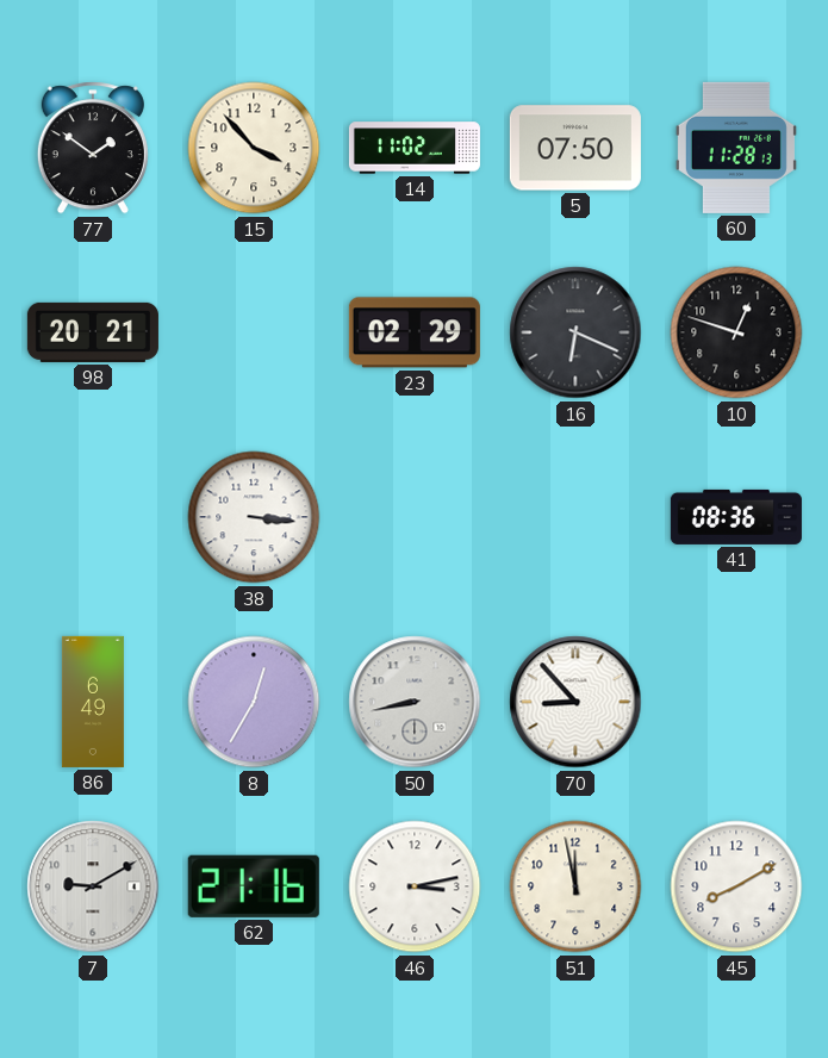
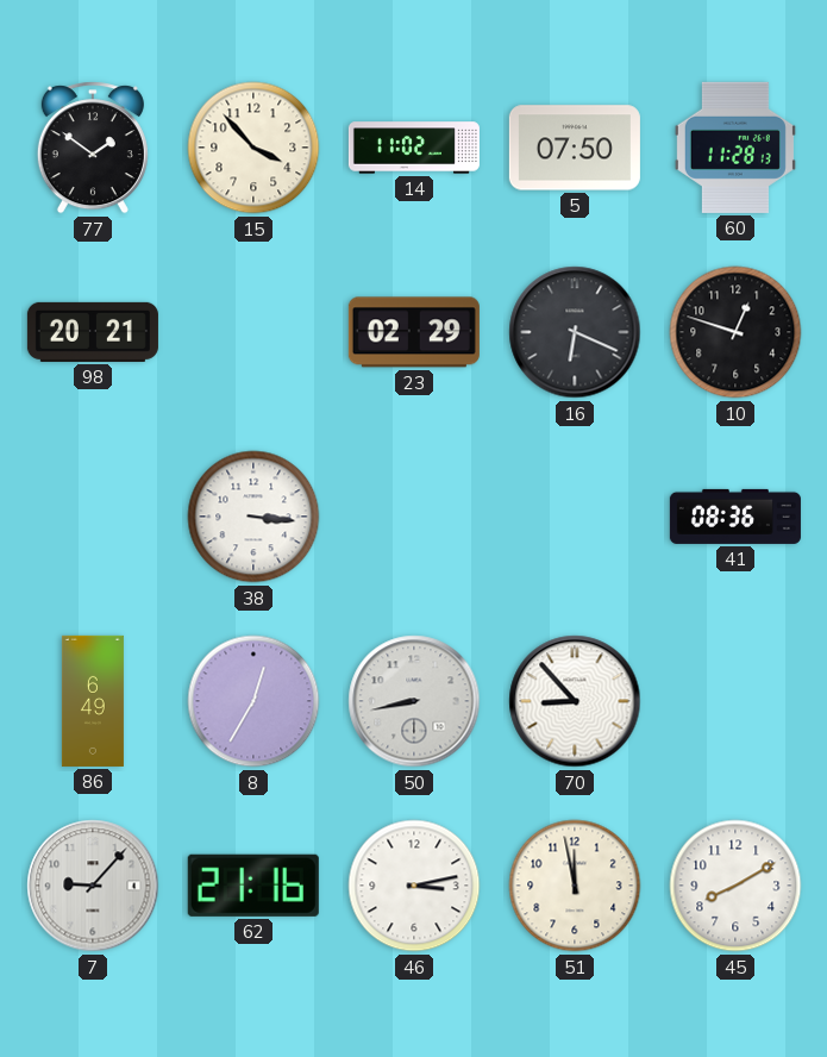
7: 9:10 -> 9:07
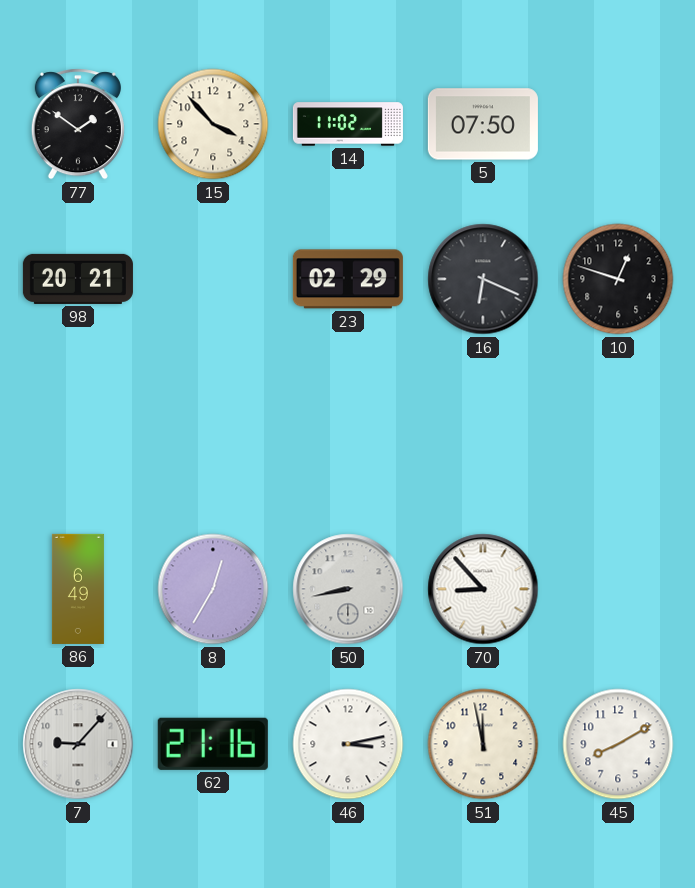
60: 11:28 -> none
38: 3:16 -> none
41: 08:36 -> none
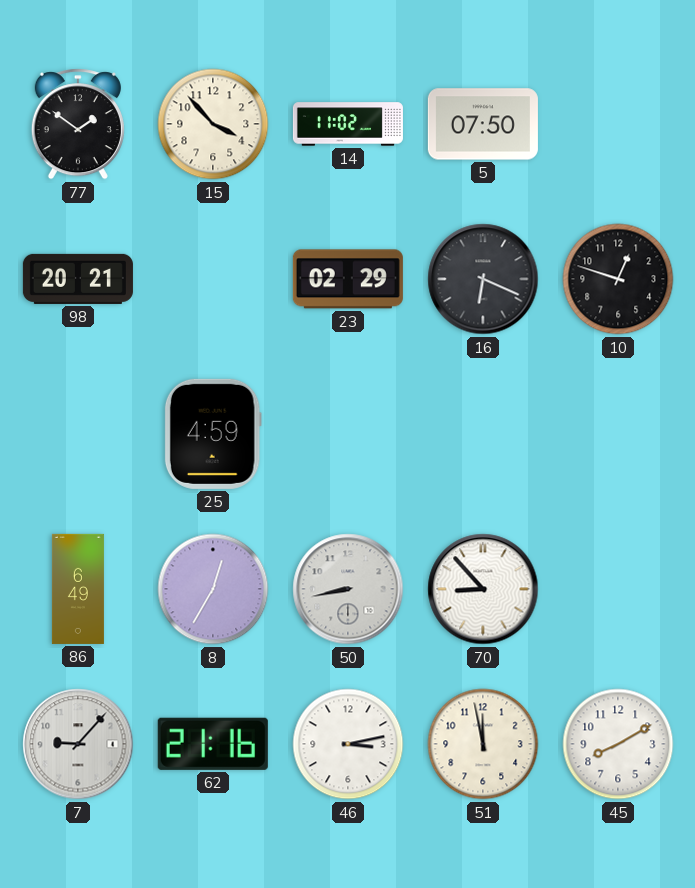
25: none -> 4:59
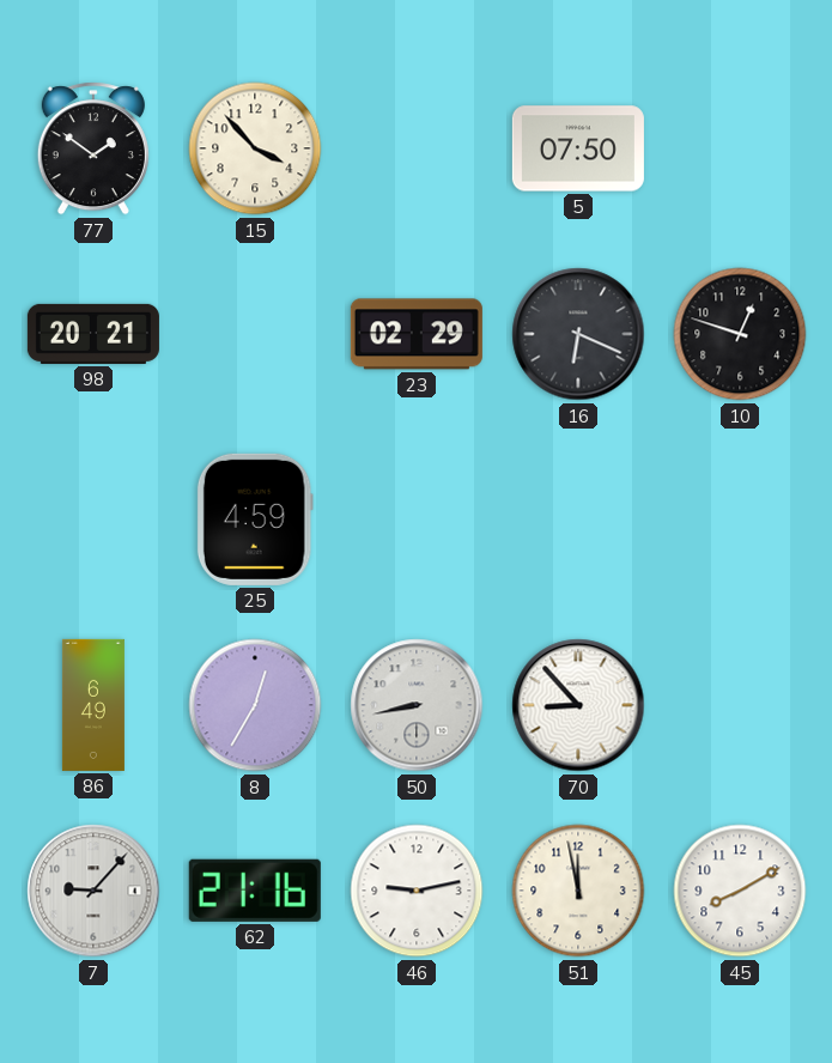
14: 11:02 -> none
46: 3:13 -> 9:13
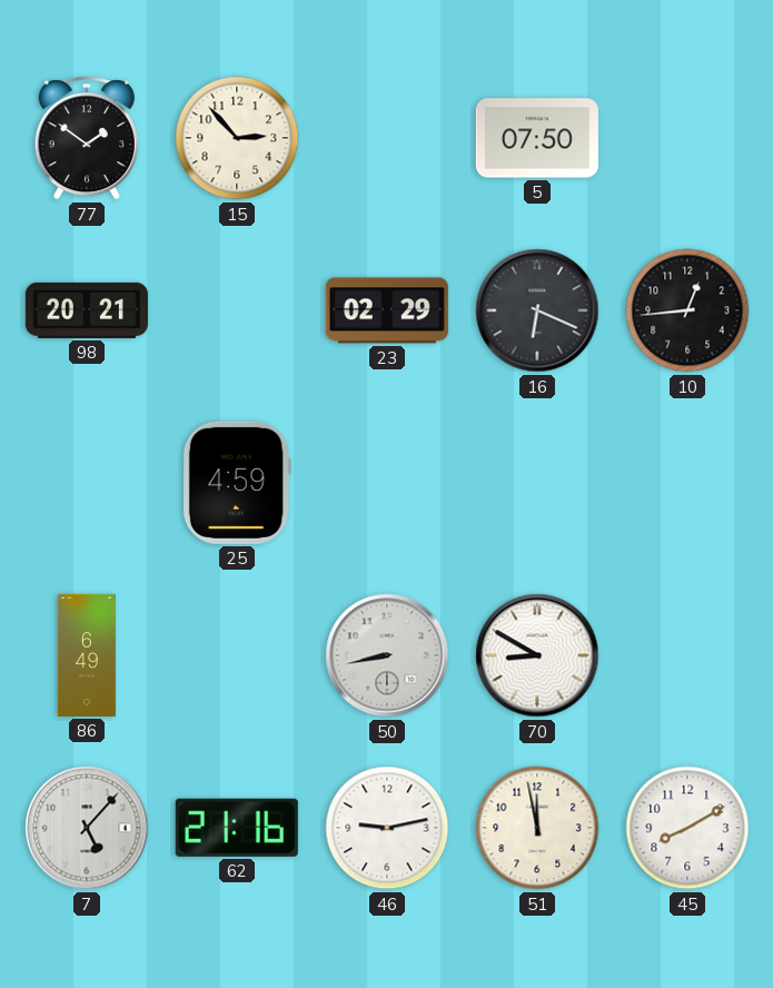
15: 3:53 -> 2:53
10: 12:48 -> 12:44
8: 12:35 -> none
70: 8:53 -> 8:50
7: 9:07 -> 5:07
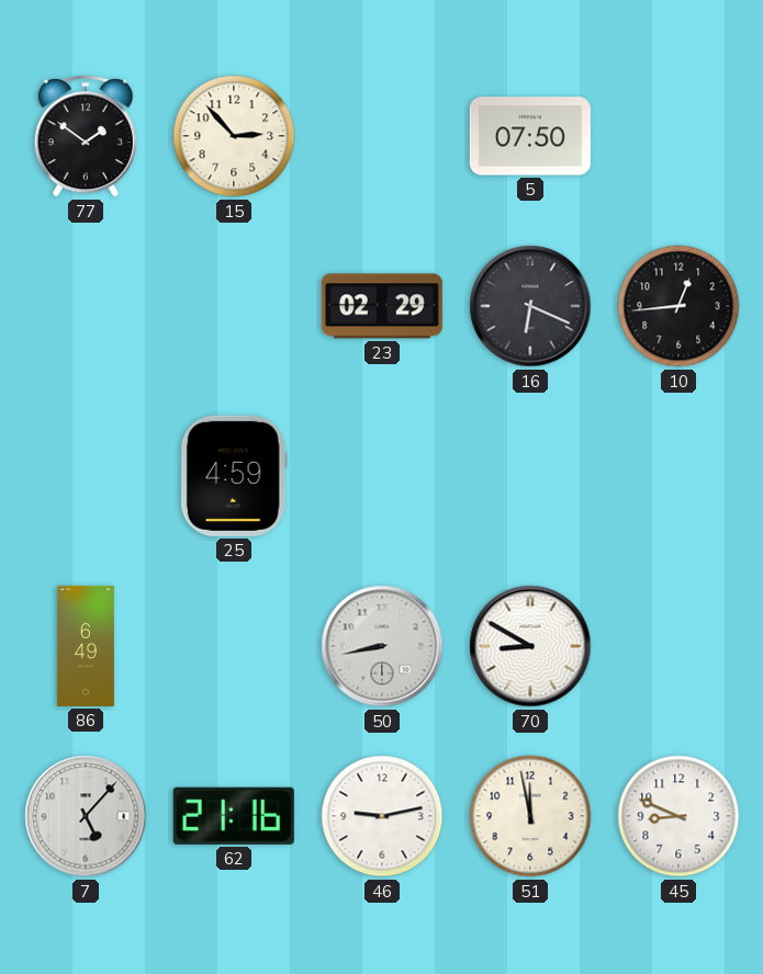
98: 20:21 -> none
45: 8:10 -> 8:49
